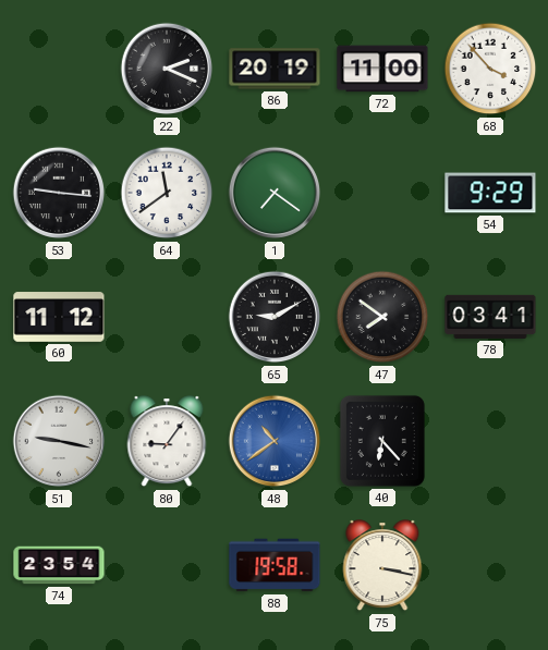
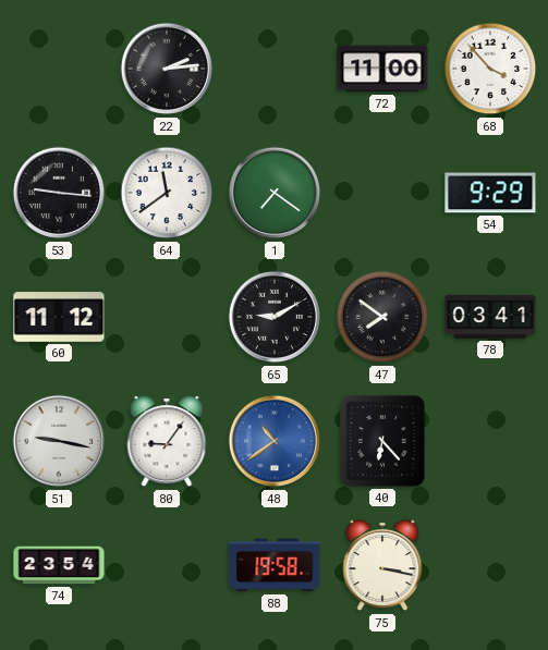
22: 2:19 -> 2:14
86: 20:19 -> none
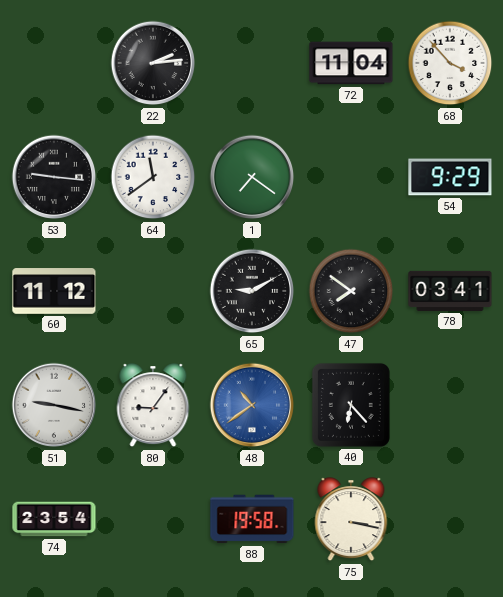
72: 11:00 -> 11:04
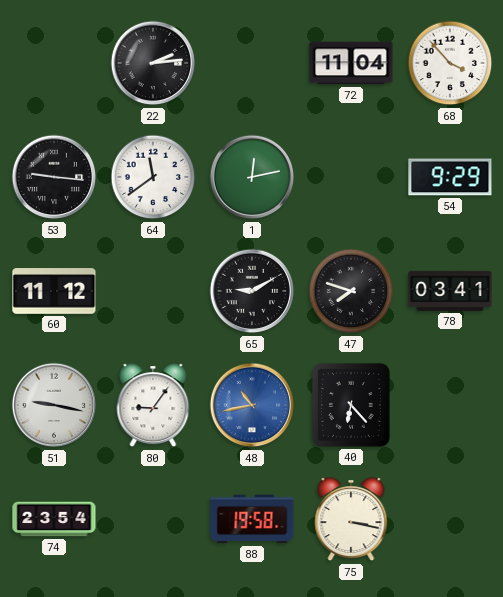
1: 7:21 -> 12:13
47: 7:51 -> 7:48
48: 10:39 -> 10:43
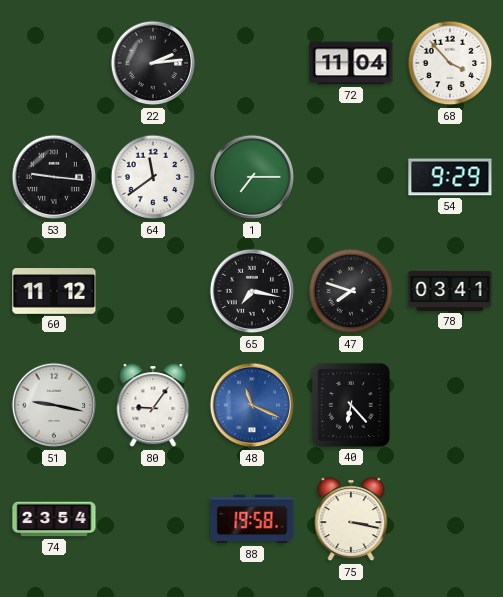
1: 12:13 -> 7:15
65: 9:10 -> 7:17
48: 10:43 -> 11:19
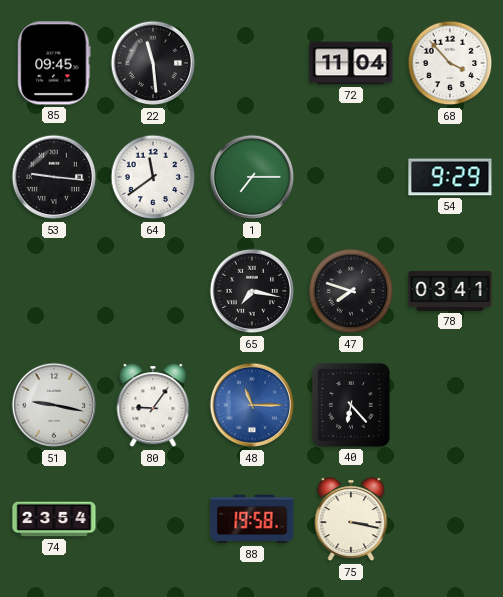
85: none -> 09:45
22: 2:14 -> 11:29
60: 11:12 -> none
48: 11:19 -> 11:15
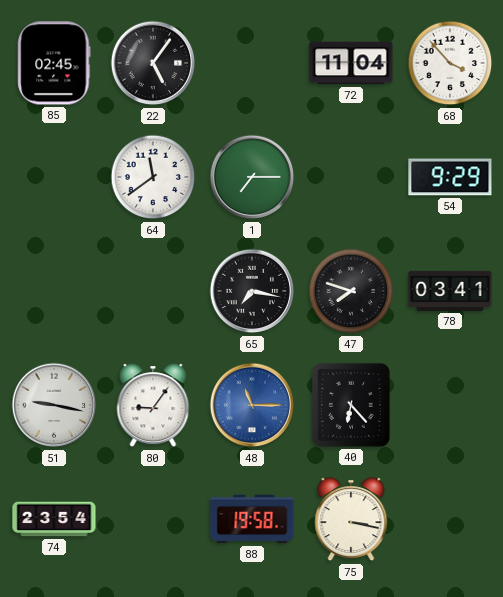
85: 09:45 -> 02:45
22: 11:29 -> 5:06
53: 9:16 -> none
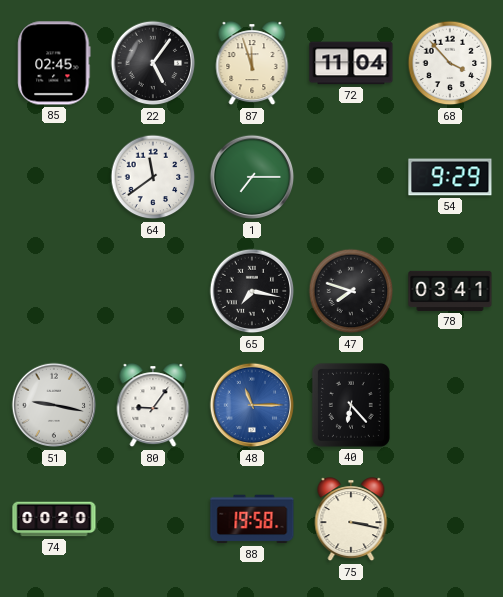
87: none -> 11:57
74: 23:54 -> 00:20
